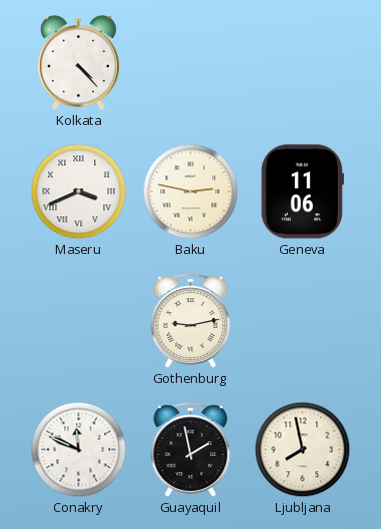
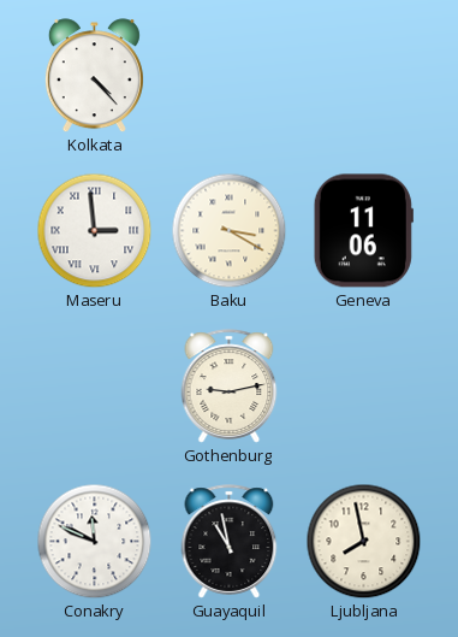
Maseru: 3:41 -> 2:59
Baku: 2:47 -> 3:20
Guayaquil: 1:58 -> 10:58
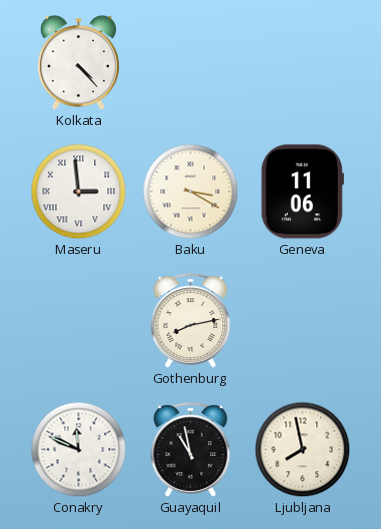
Gothenburg: 9:13 -> 8:13
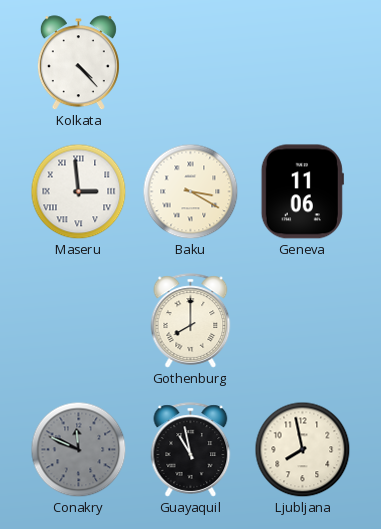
Gothenburg: 8:13 -> 8:00
Conakry dial: white -> grey
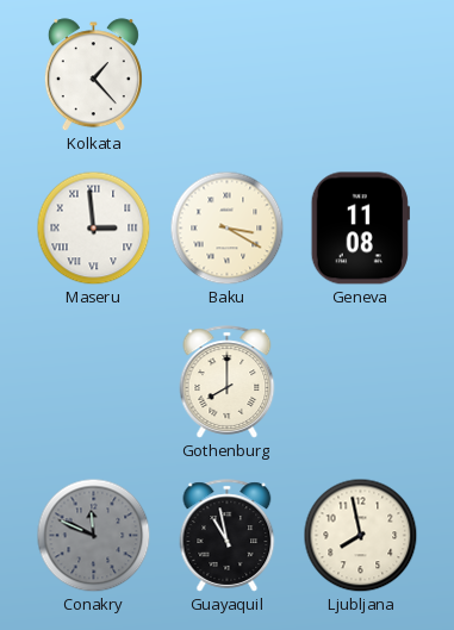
Kolkata: 4:23 -> 1:23
Geneva: 11:06 -> 11:08
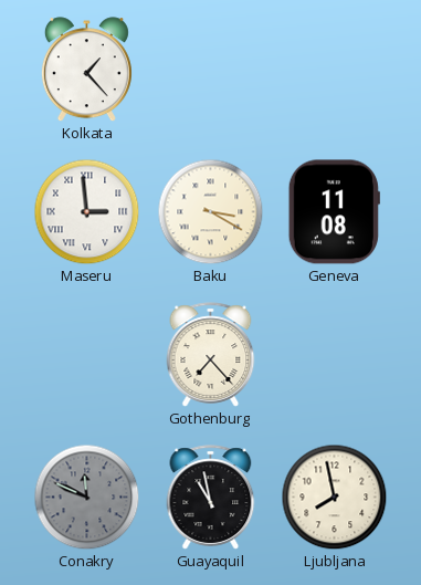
Gothenburg: 8:00 -> 7:23
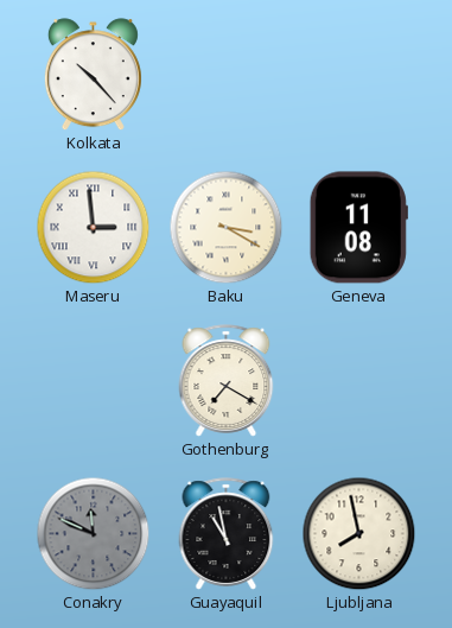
Kolkata: 1:23 -> 10:23
Gothenburg: 7:23 -> 7:20
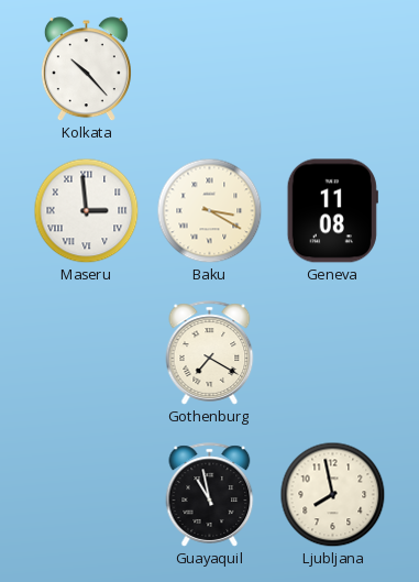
Conakry: 11:49 -> none
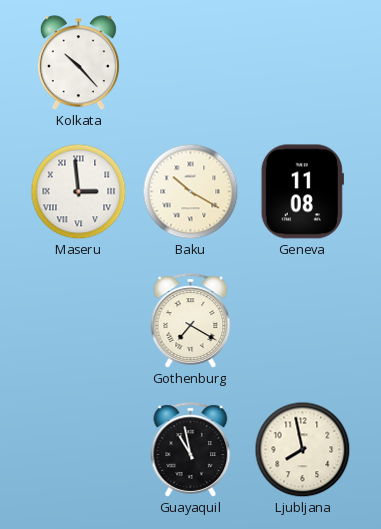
Baku: 3:20 -> 10:20
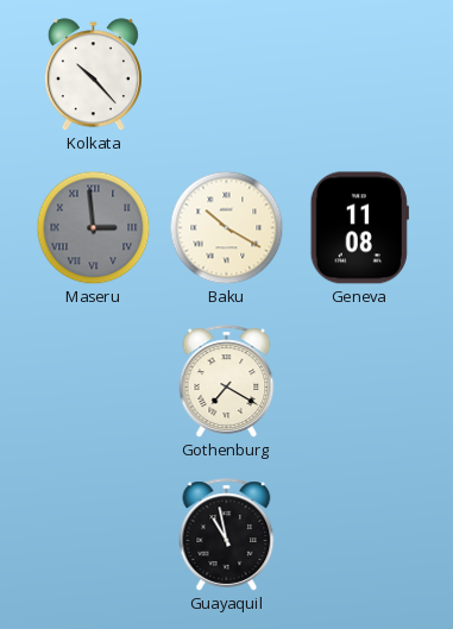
Maseru dial: white -> grey
Ljubljana: 7:58 -> none
